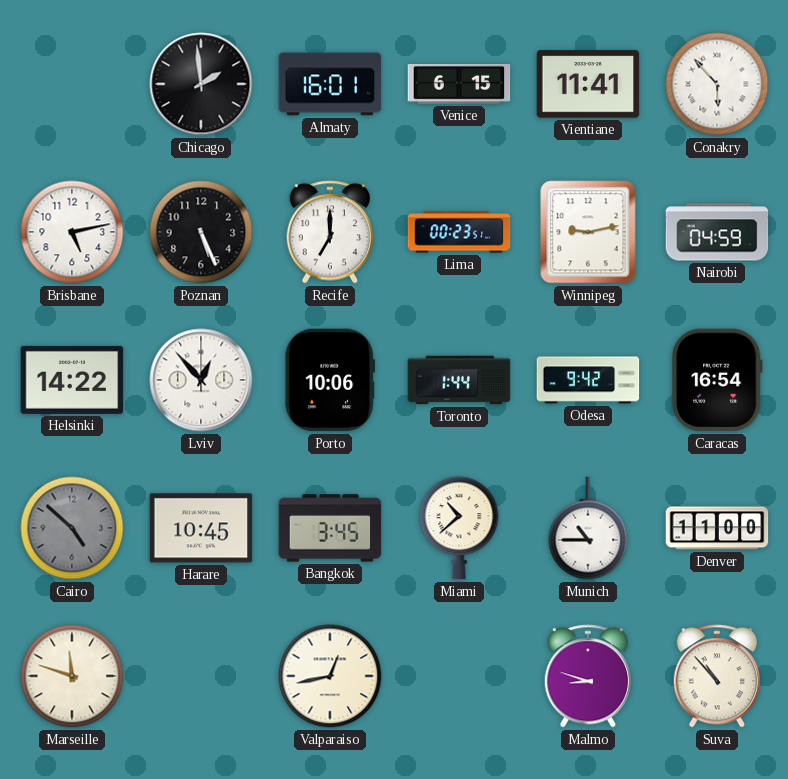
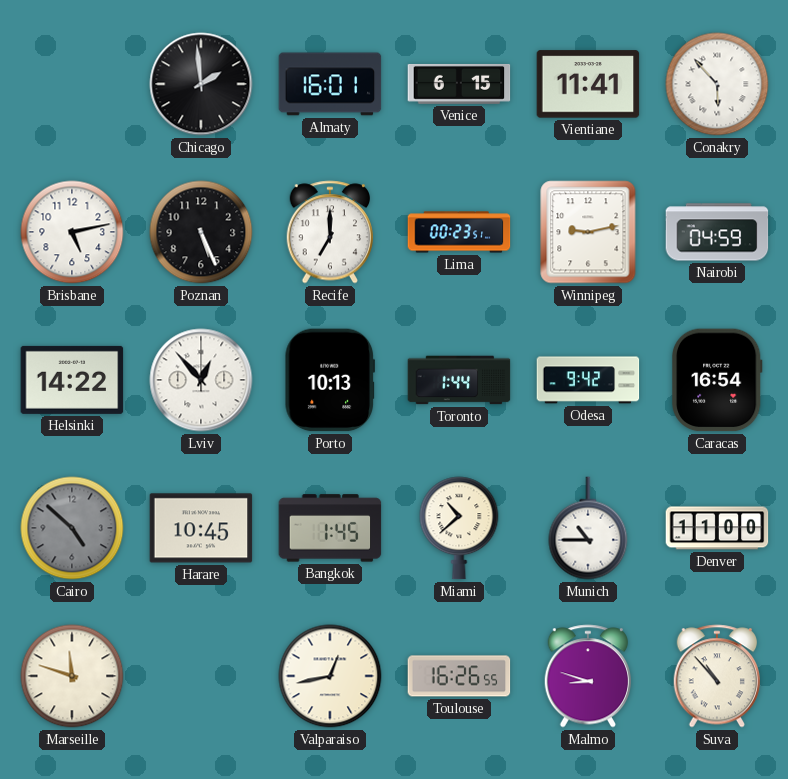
Porto: 10:06 -> 10:13
Bangkok: 3:45 -> 1:45
Toulouse: none -> 16:26
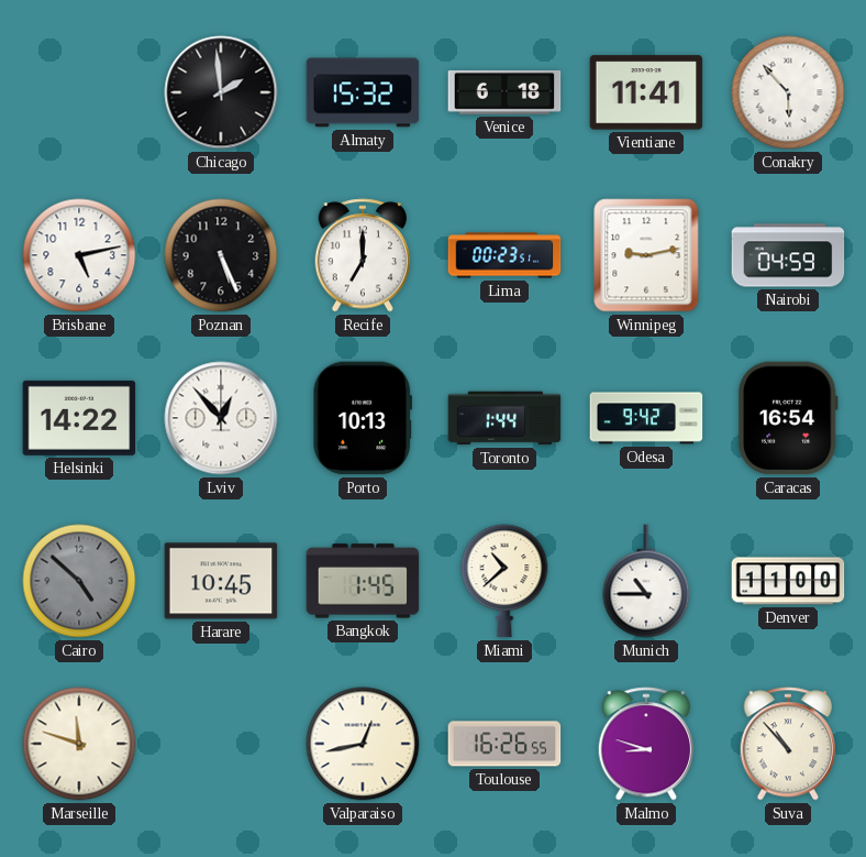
Almaty: 16:01 -> 15:32
Venice: 6:15 -> 6:18
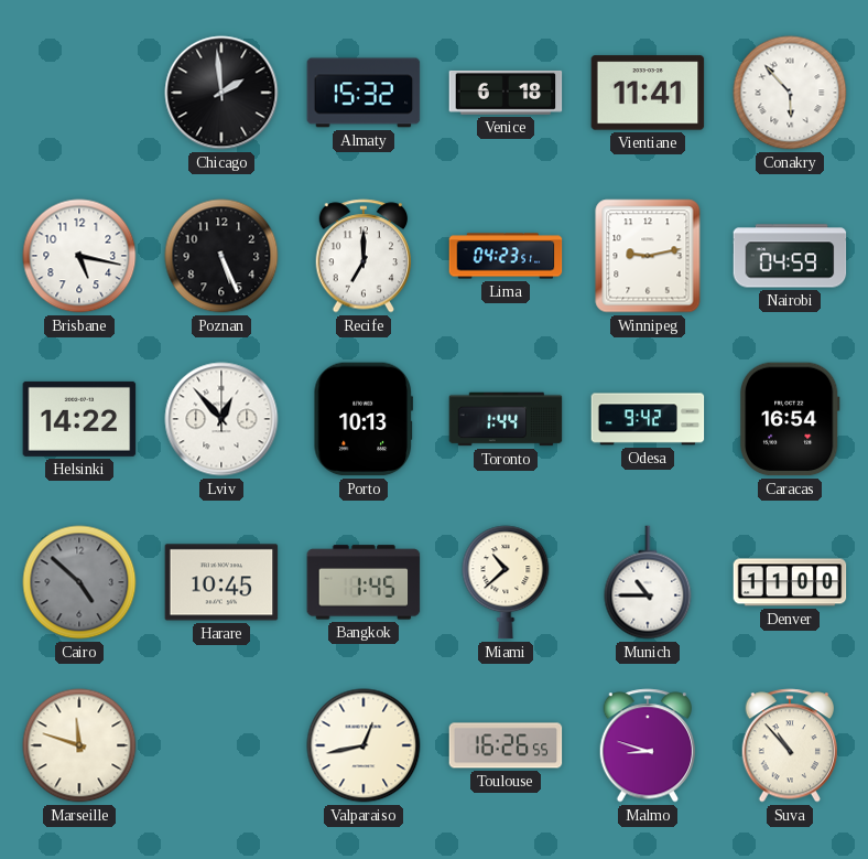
Brisbane: 5:13 -> 5:17
Lima: 00:23 -> 04:23
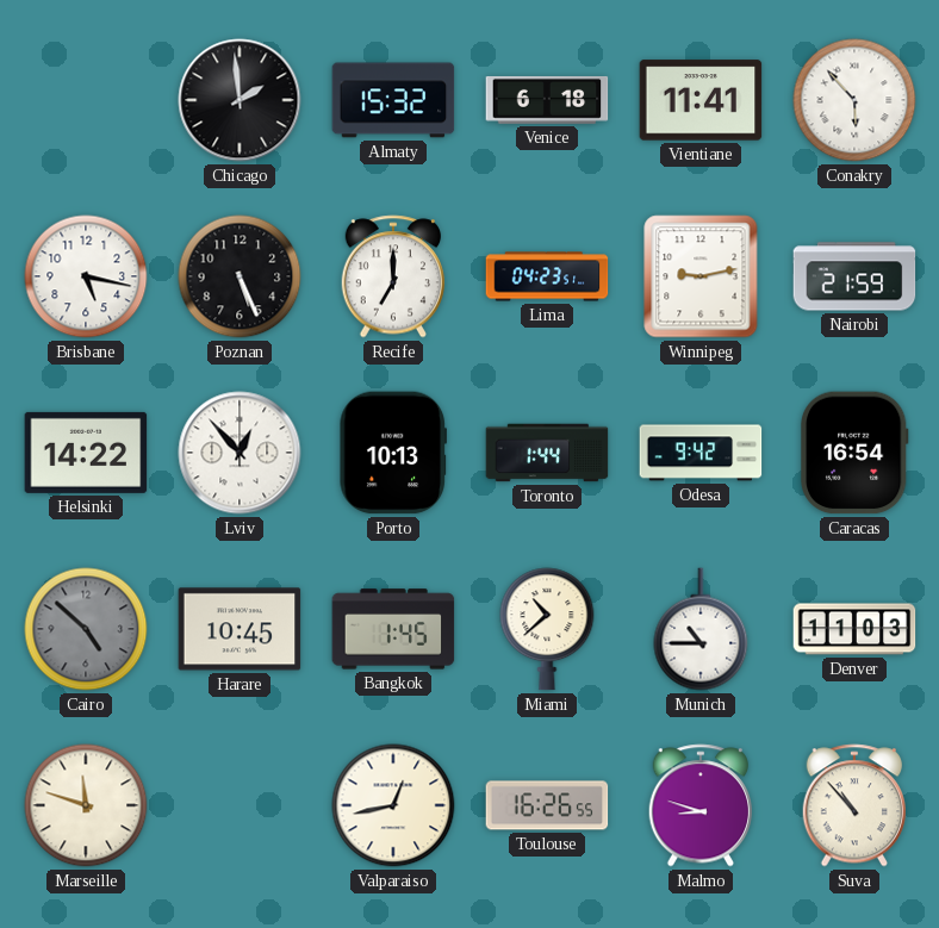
Nairobi: 04:59 -> 21:59
Denver: 11:00 -> 11:03
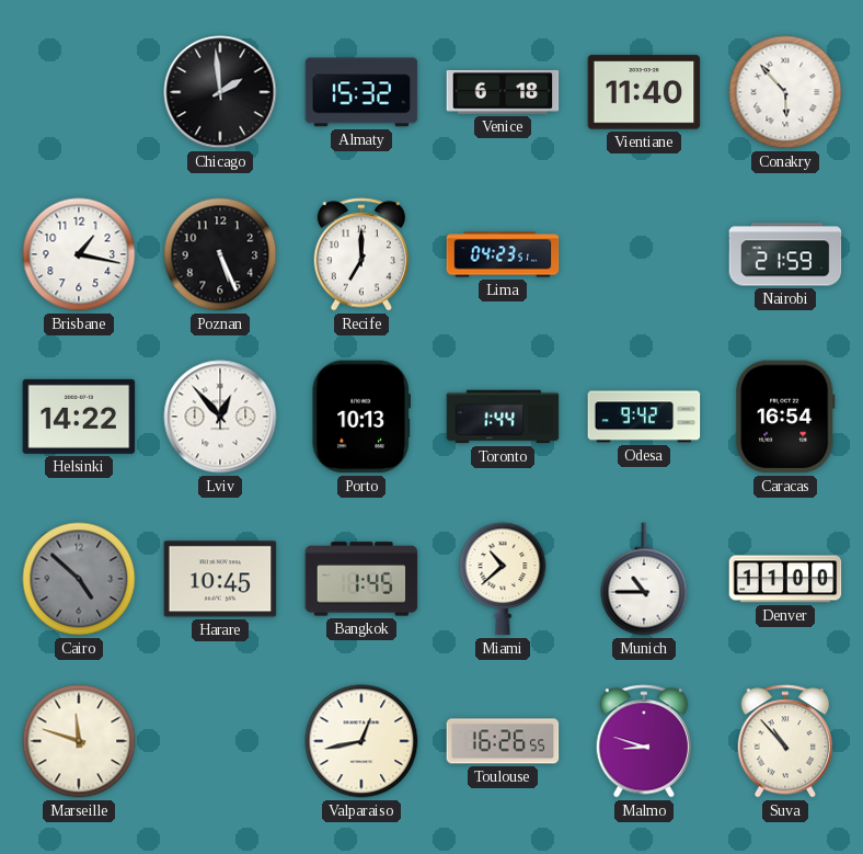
Vientiane: 11:41 -> 11:40
Brisbane: 5:17 -> 1:17
Winnipeg: 9:13 -> none
Denver: 11:03 -> 11:00
